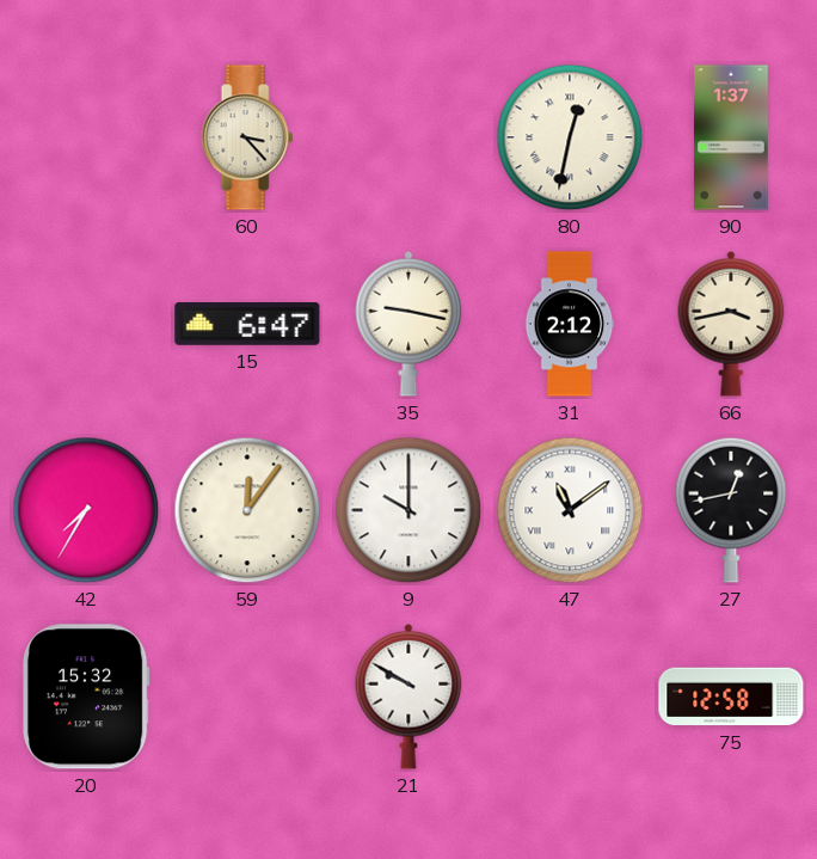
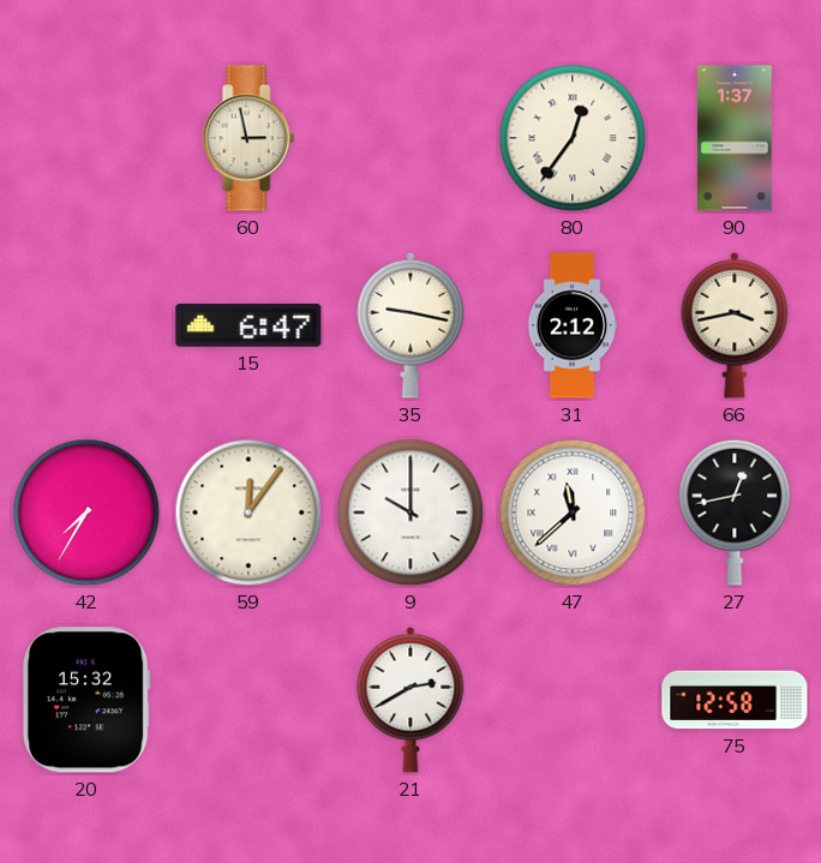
60: 3:23 -> 2:58
80: 12:32 -> 12:36
47: 11:09 -> 11:38
21: 9:50 -> 2:40
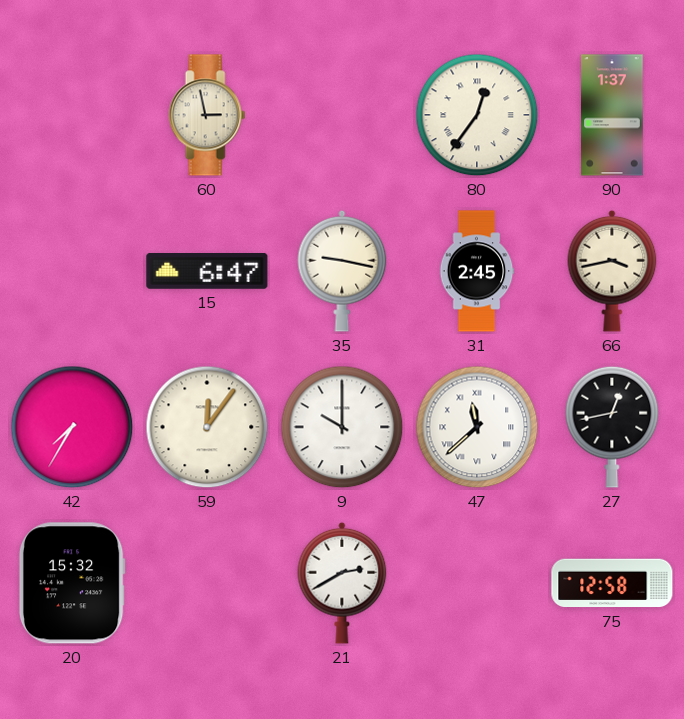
31: 2:12 -> 2:45
